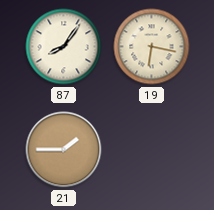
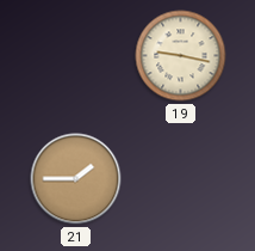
87: 8:06 -> none
19: 6:17 -> 9:17
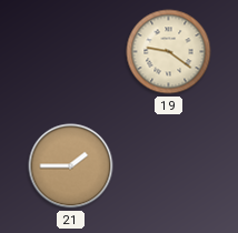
19: 9:17 -> 9:21
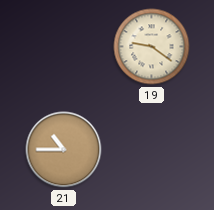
21: 1:45 -> 10:45
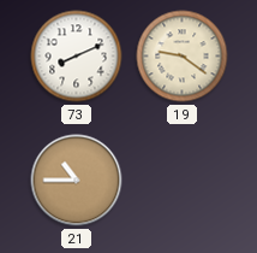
73: none -> 8:11
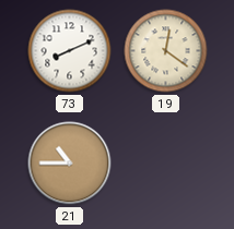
19: 9:21 -> 12:21
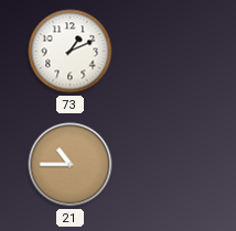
73: 8:11 -> 1:11
19: 12:21 -> none
